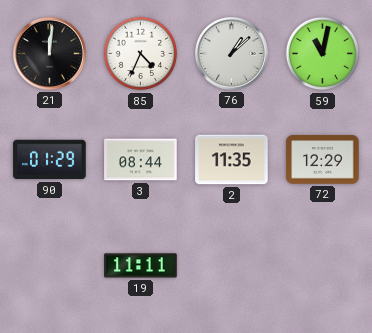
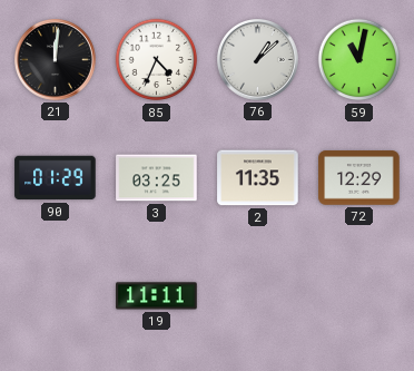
3: 08:44 -> 03:25
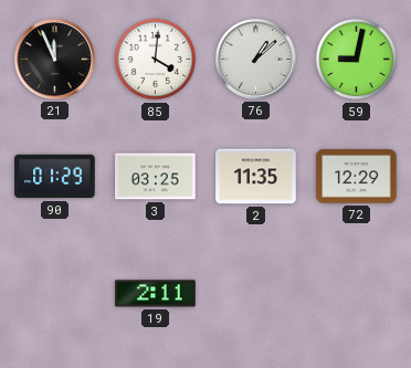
21: 12:01 -> 11:56
85: 4:34 -> 4:01
59: 11:02 -> 9:02
19: 11:11 -> 2:11
